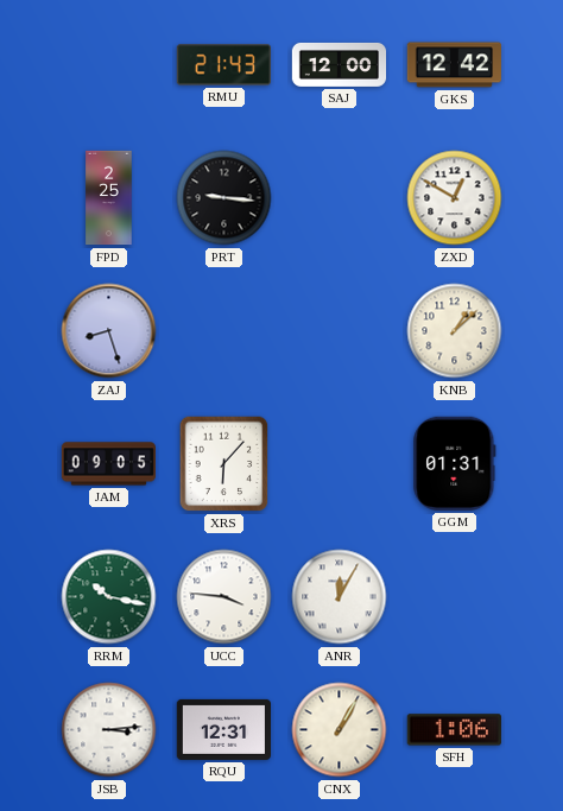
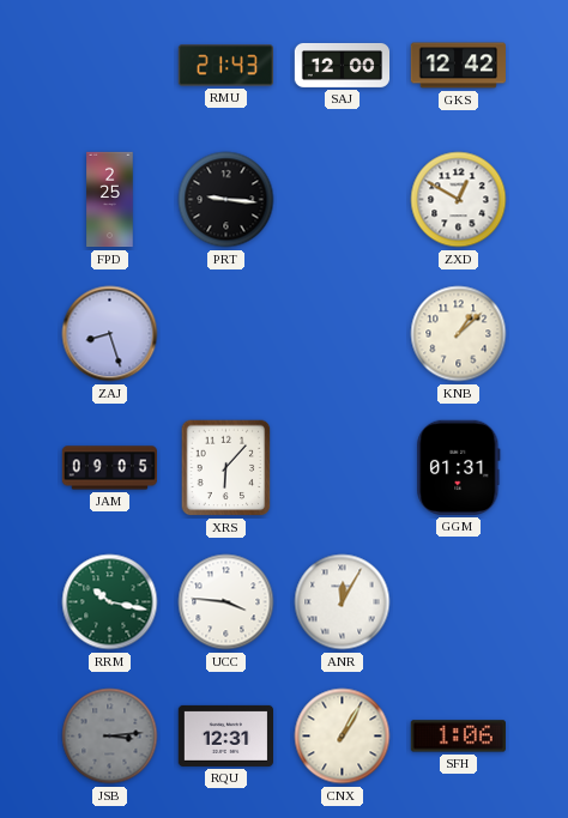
JSB dial: white -> grey
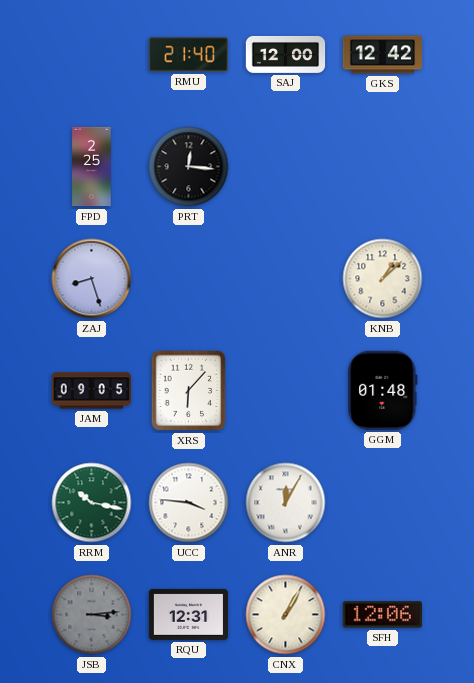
RMU: 21:43 -> 21:40
PRT: 9:16 -> 12:16
ZXD: 12:50 -> none
GGM: 01:31 -> 01:48
SFH: 1:06 -> 12:06
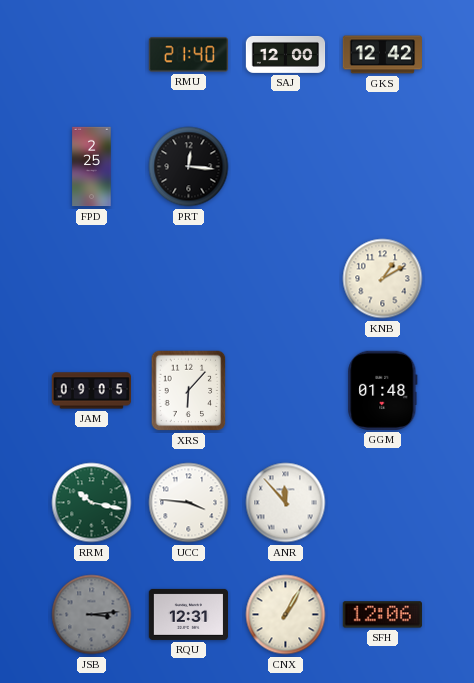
ZAJ: 8:27 -> none
KNB: 1:08 -> 1:10
ANR: 12:05 -> 11:53
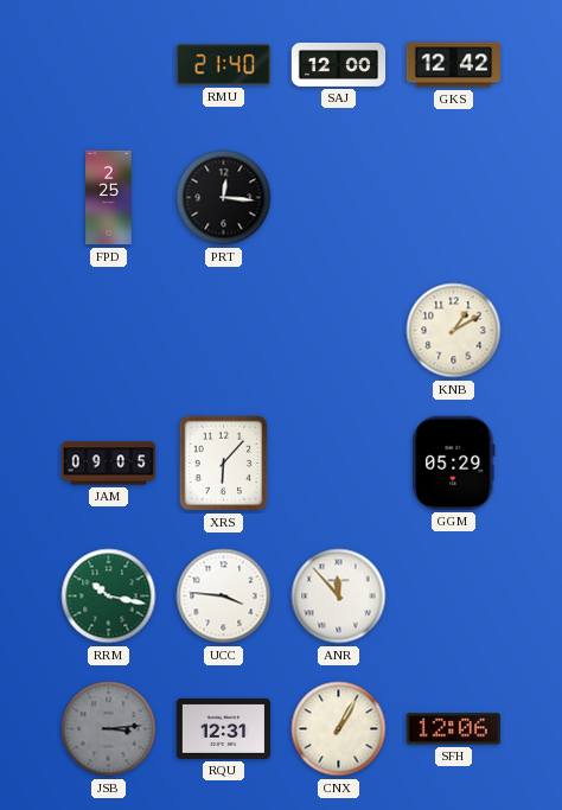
GGM: 01:48 -> 05:29
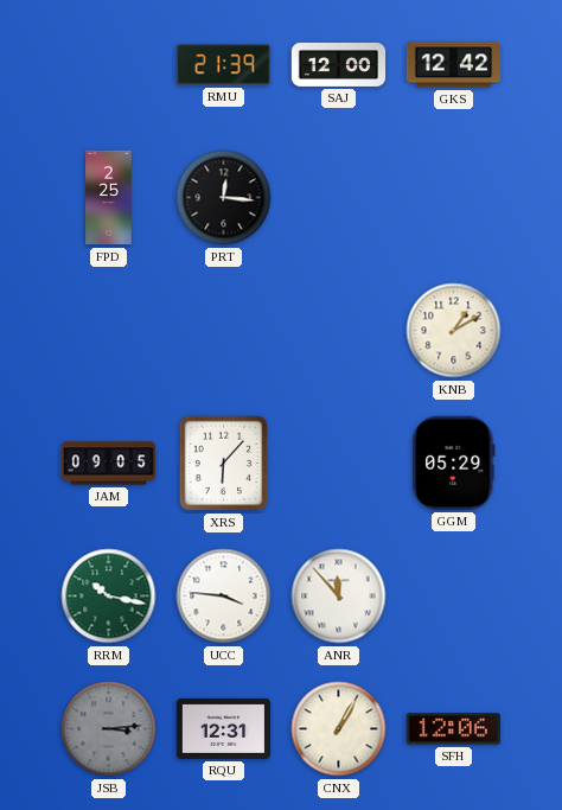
RMU: 21:40 -> 21:39
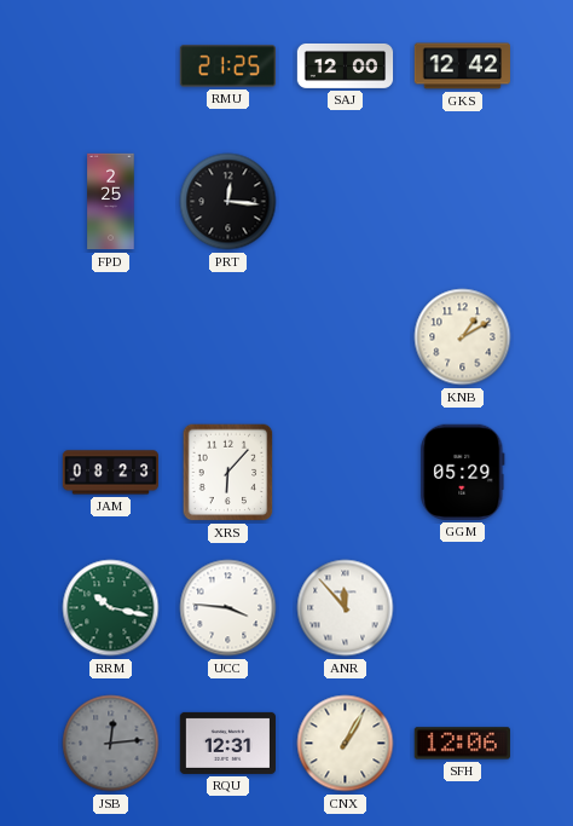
RMU: 21:39 -> 21:25
JAM: 09:05 -> 08:23
JSB: 3:14 -> 12:14
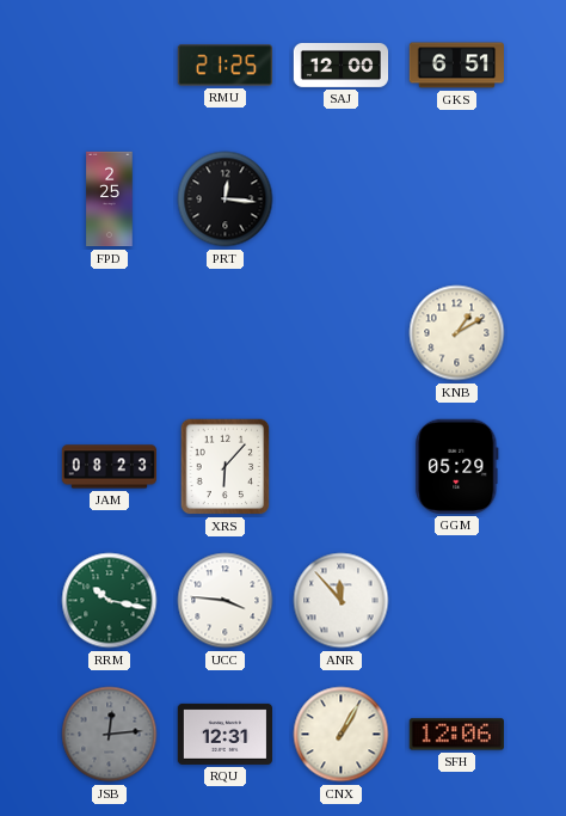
GKS: 12:42 -> 6:51
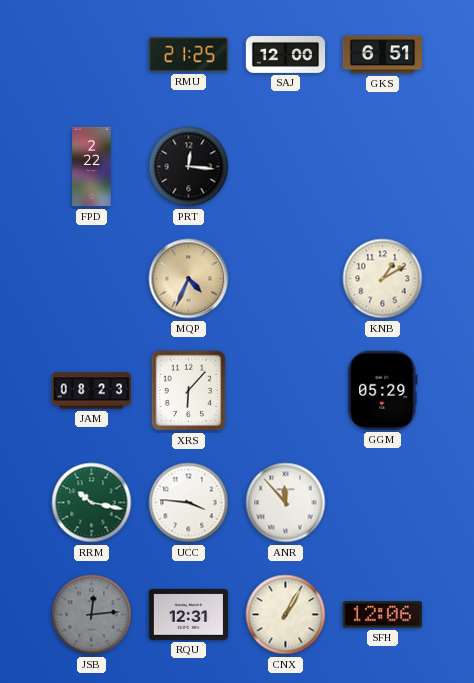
FPD: 2:25 -> 2:22
MQP: none -> 4:34
